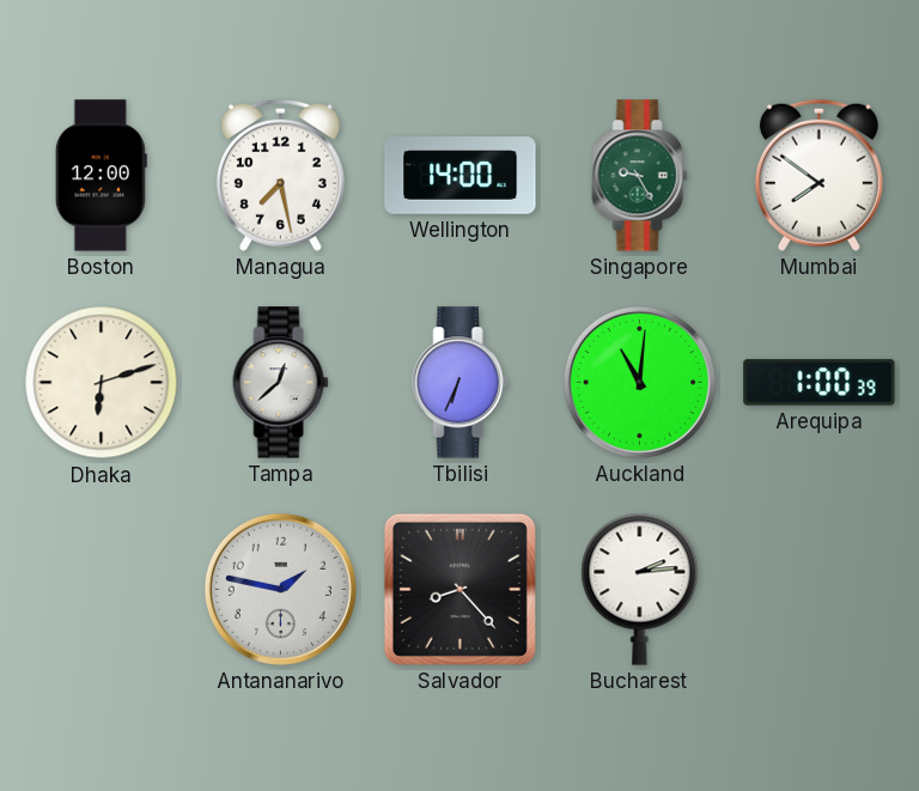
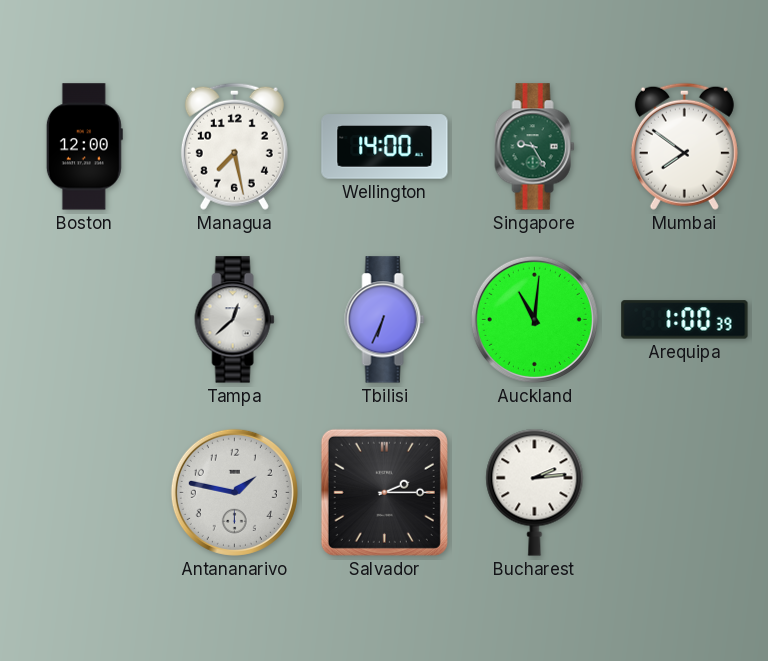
Dhaka: 6:12 -> none
Salvador: 8:23 -> 2:15
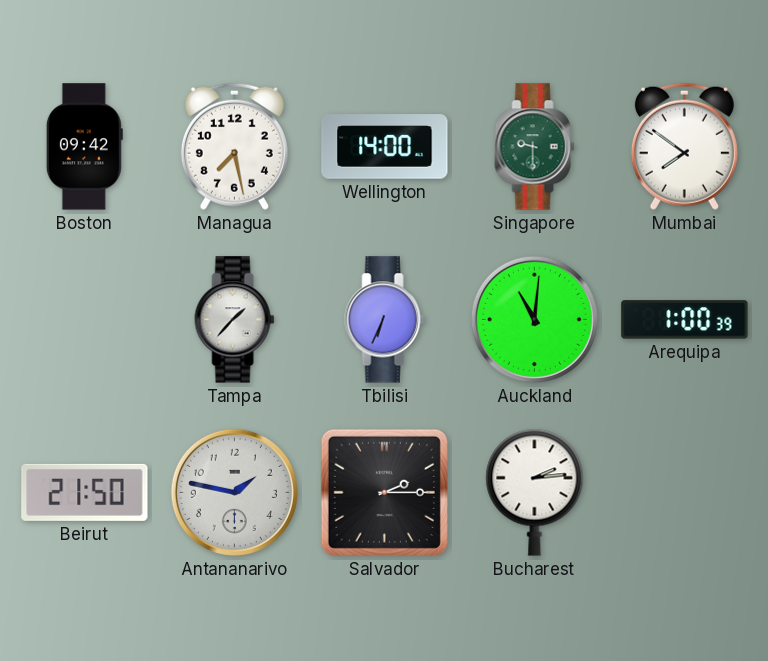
Boston: 12:00 -> 09:42
Singapore: 9:25 -> 9:30
Tampa: 12:38 -> 1:37
Beirut: none -> 21:50
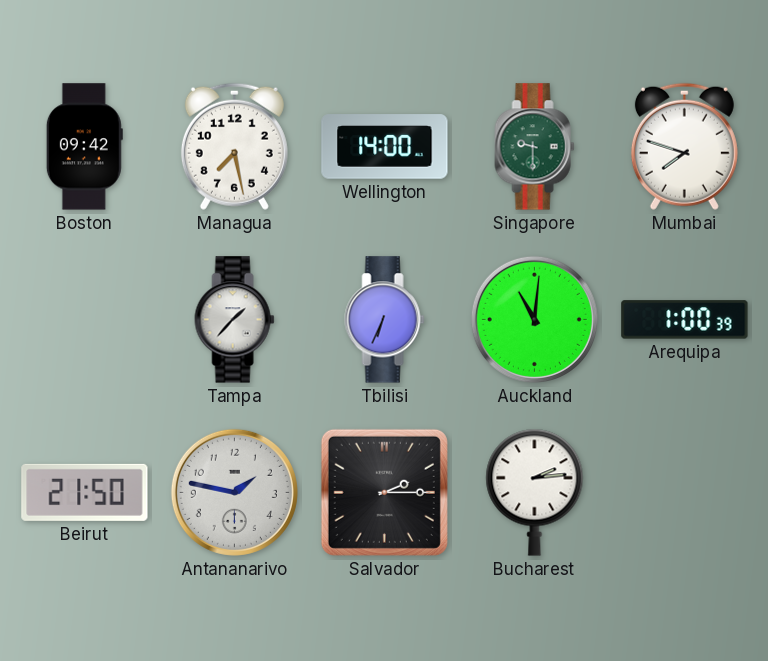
Mumbai: 7:51 -> 7:48
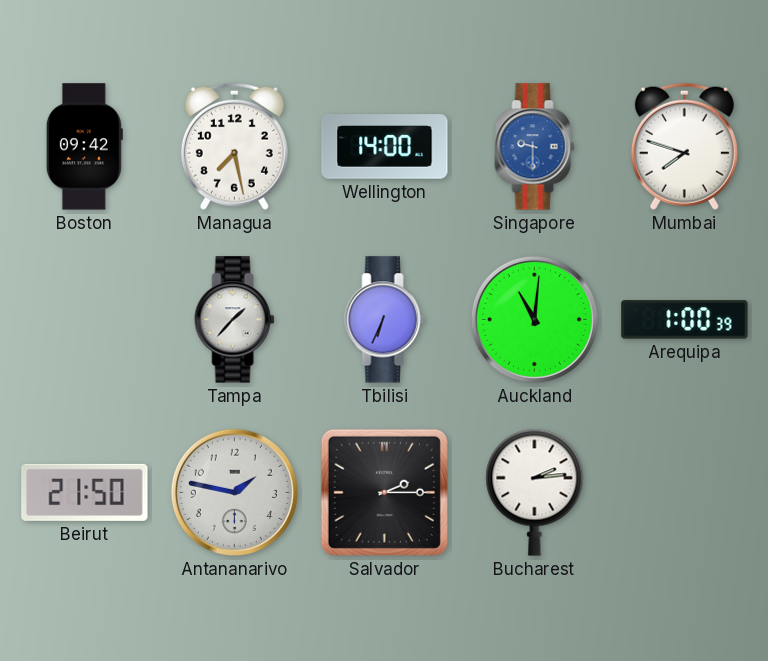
Singapore dial: green -> blue
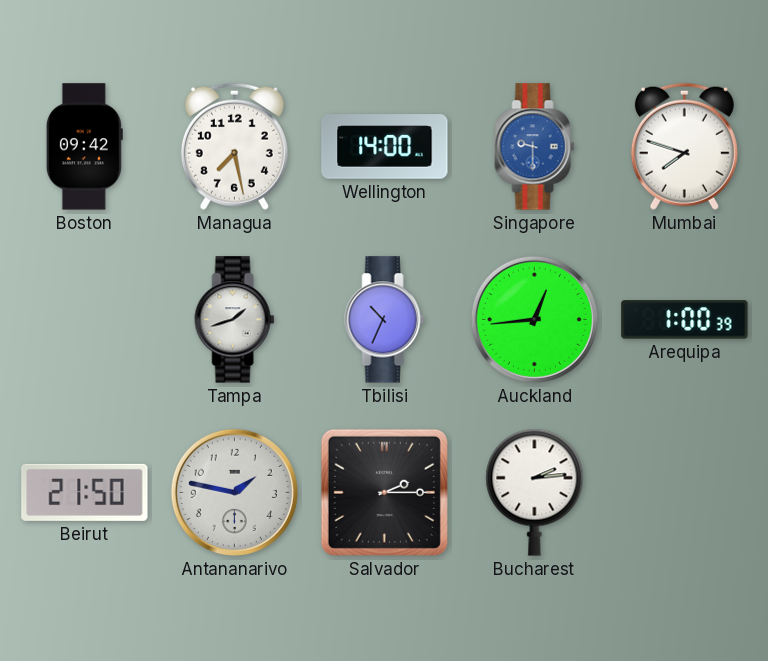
Tampa: 1:37 -> 1:42
Tbilisi: 6:34 -> 10:34
Auckland: 11:01 -> 12:44
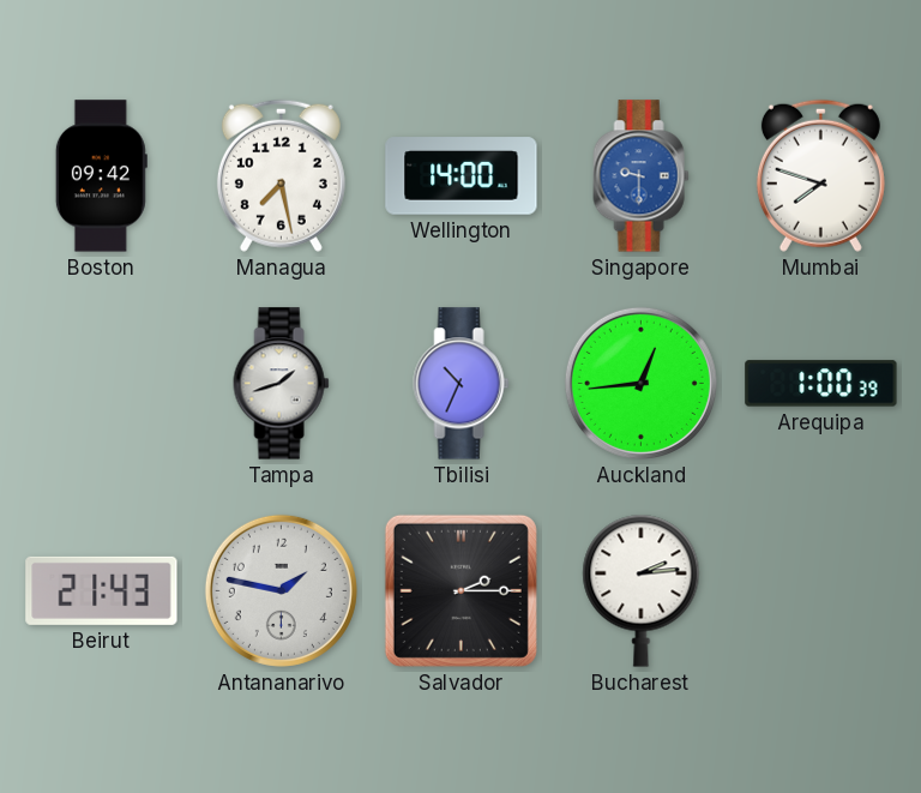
Beirut: 21:50 -> 21:43
